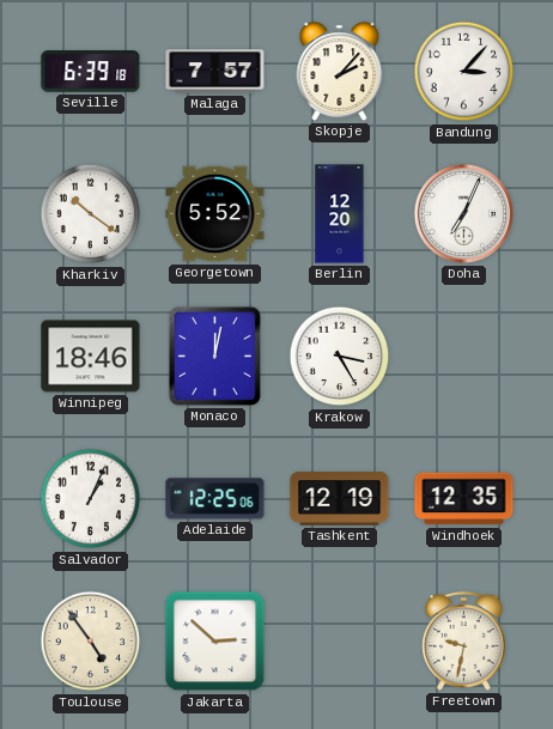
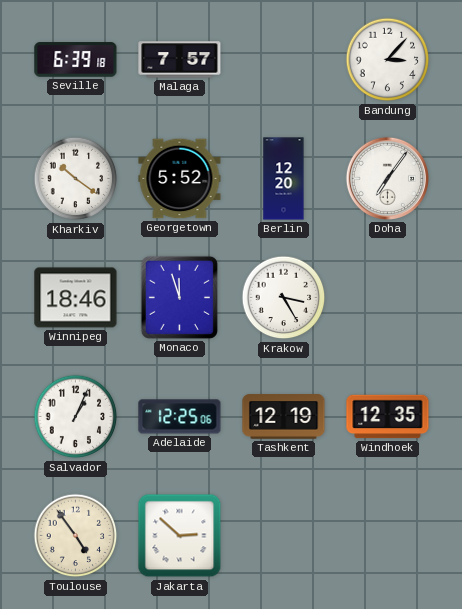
Skopje: 2:07 -> none
Doha: 7:04 -> 7:06
Monaco: 12:02 -> 11:57
Freetown: 9:32 -> none
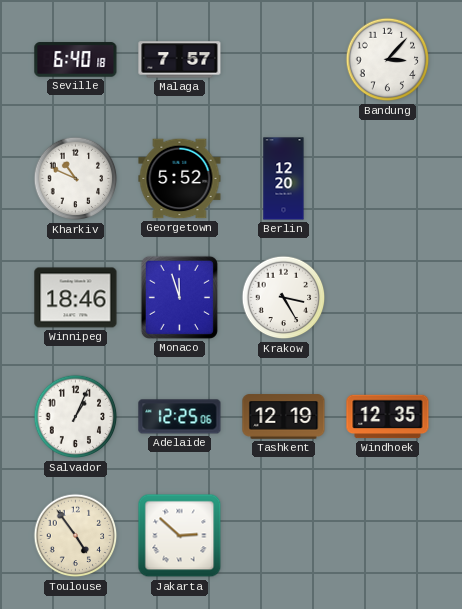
Seville: 6:39 -> 6:40
Kharkiv: 10:21 -> 10:49
Doha: 7:06 -> none
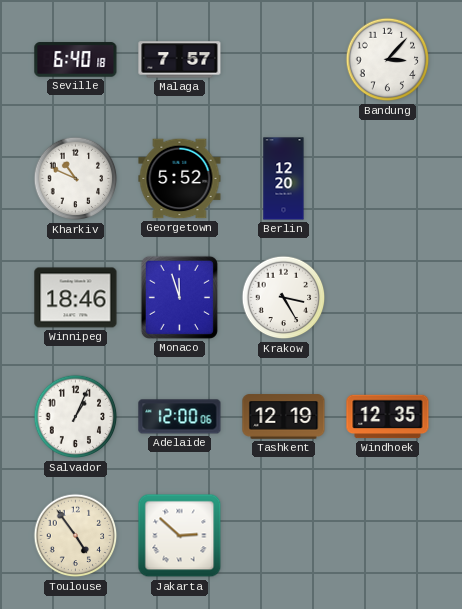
Adelaide: 12:25 -> 12:00
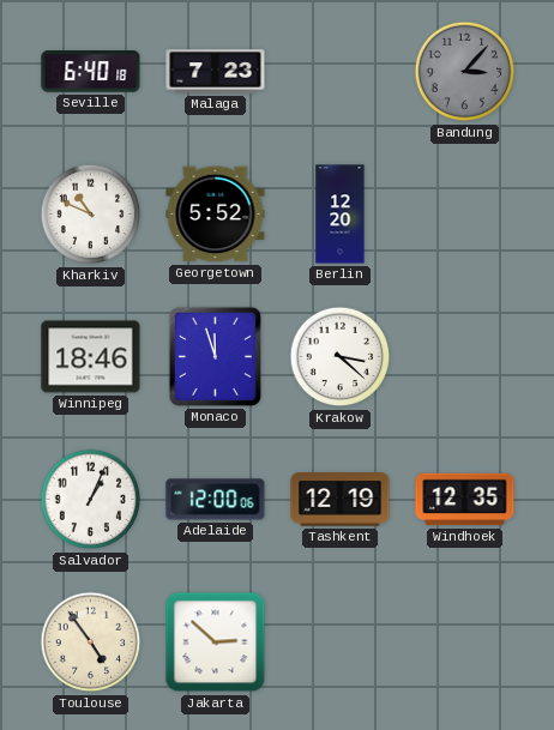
Malaga: 7:57 -> 7:23
Bandung dial: white -> grey
Krakow: 3:25 -> 3:22
